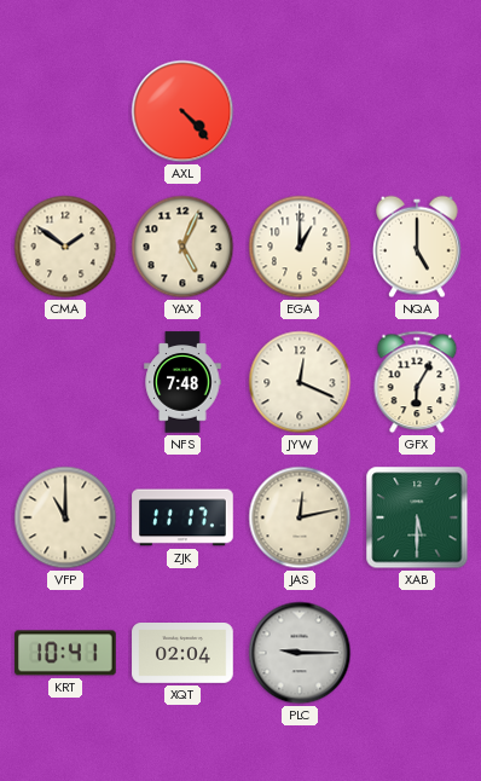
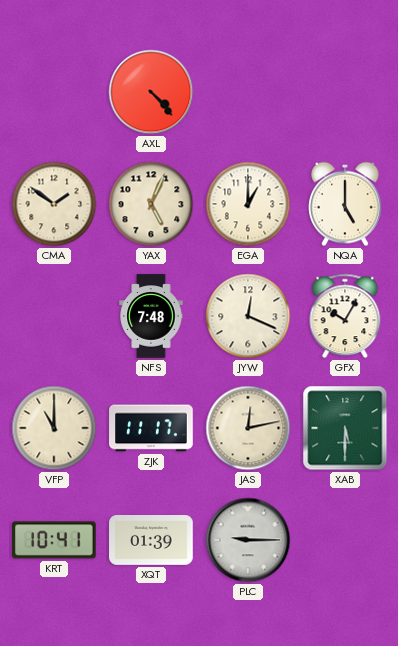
GFX: 6:05 -> 10:05
XQT: 02:04 -> 01:39
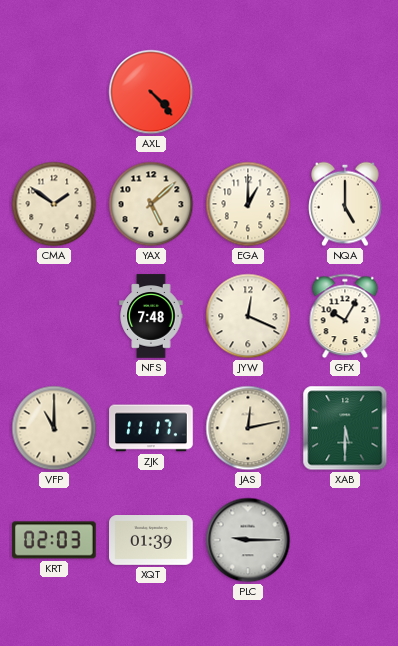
YAX: 5:04 -> 5:08
KRT: 10:41 -> 02:03
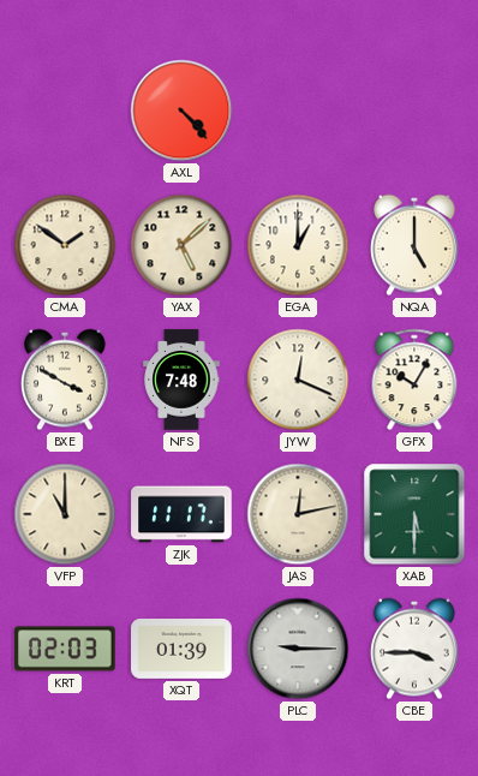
BXE: none -> 3:50
CBE: none -> 3:45
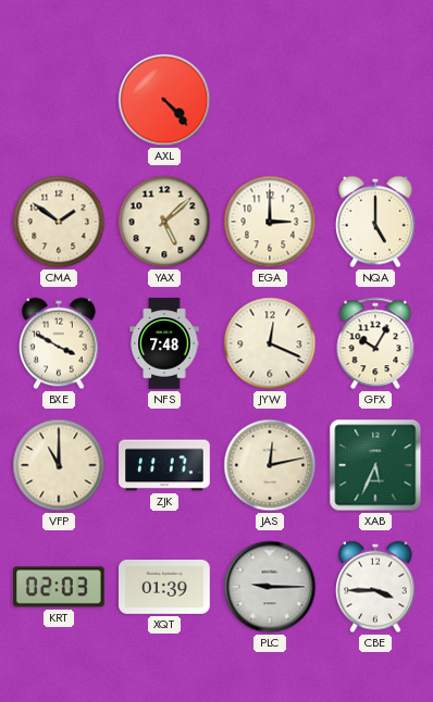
EGA: 1:00 -> 3:00
XAB: 5:30 -> 5:34
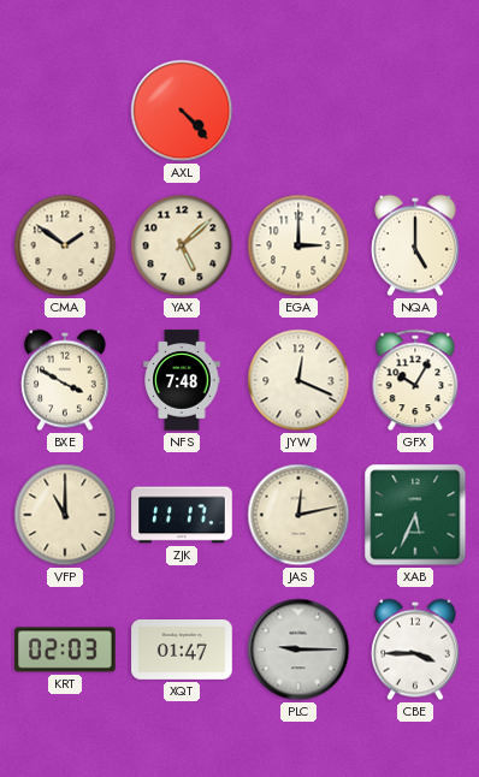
XQT: 01:39 -> 01:47
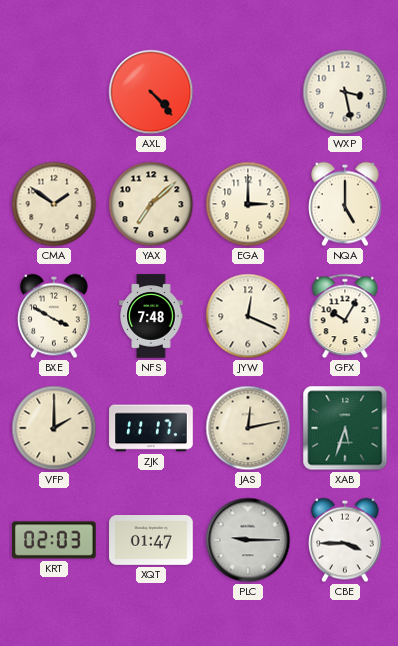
WXP: none -> 3:28
YAX: 5:08 -> 7:08
VFP: 11:00 -> 2:00
XAB: 5:34 -> 5:33
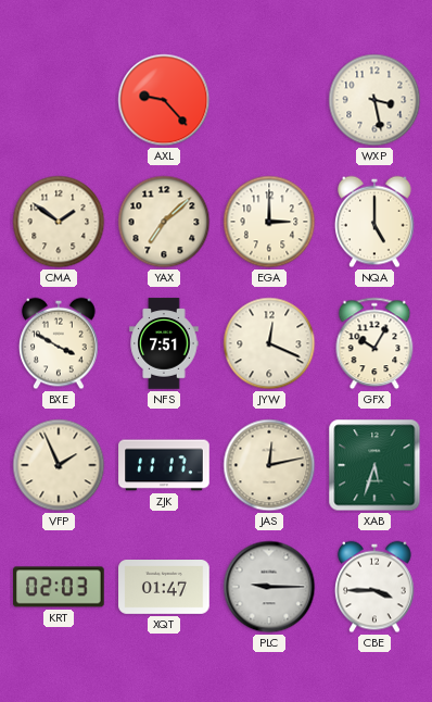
AXL: 4:23 -> 9:23
NFS: 7:48 -> 7:51
VFP: 2:00 -> 1:56
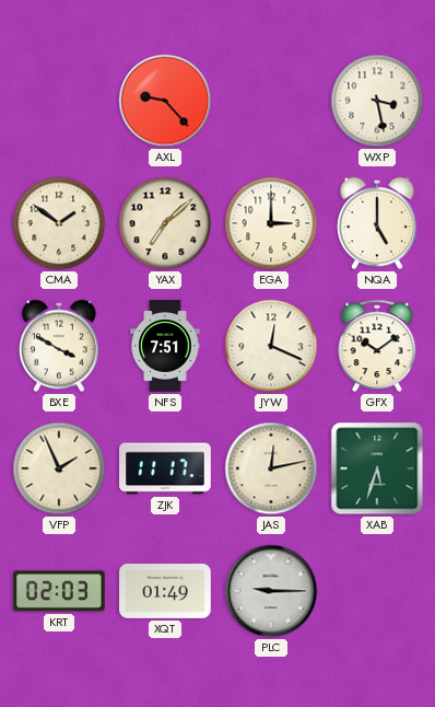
GFX: 10:05 -> 10:09
XQT: 01:47 -> 01:49
CBE: 3:45 -> none
